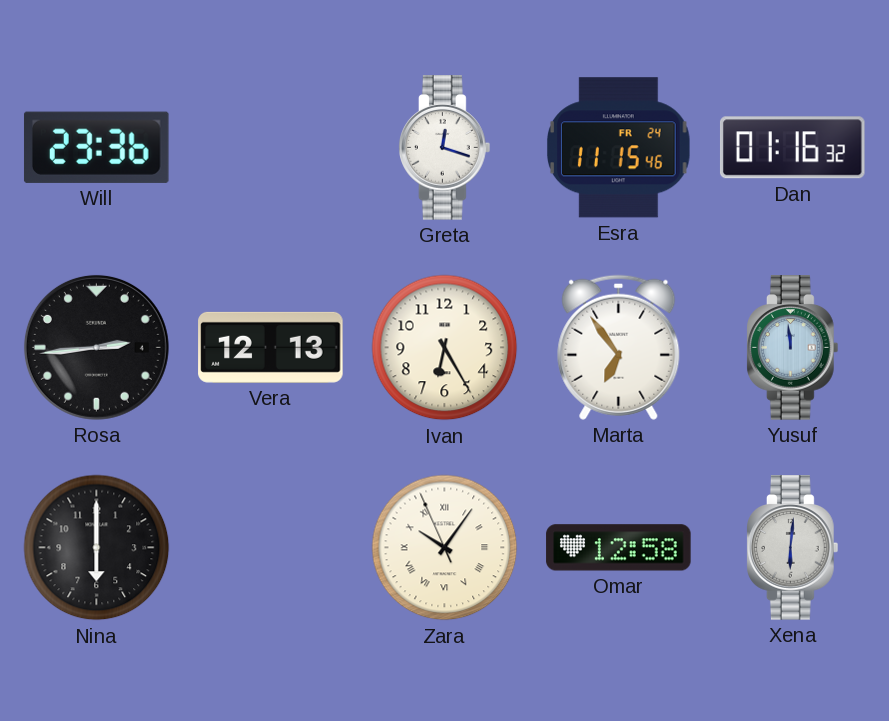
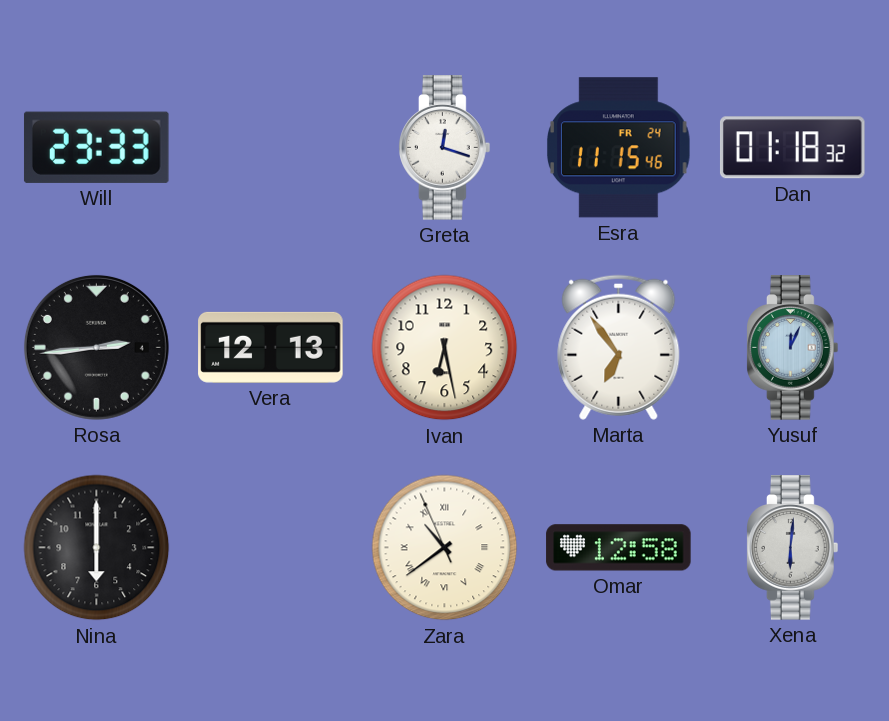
Will: 23:36 -> 23:33
Dan: 01:16 -> 01:18
Ivan: 6:25 -> 6:28
Yusuf: 11:59 -> 12:04
Zara: 10:05 -> 10:38
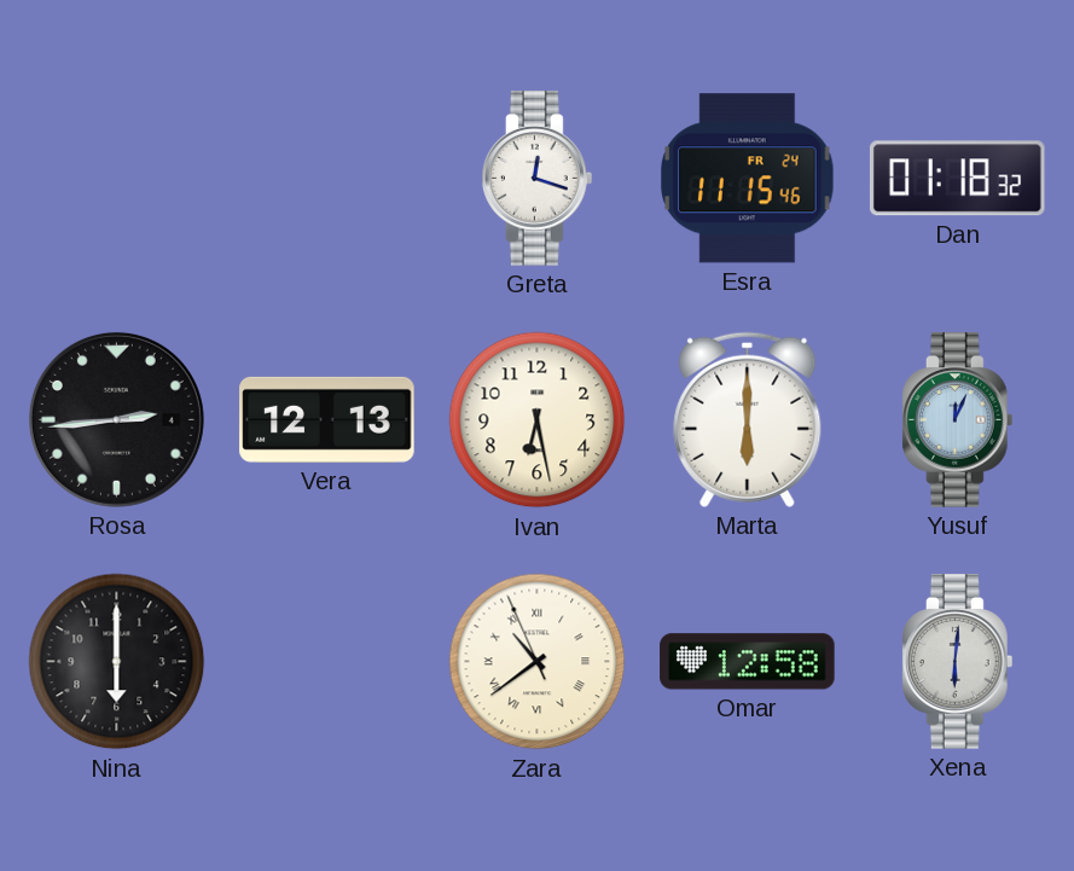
Will: 23:33 -> none
Marta: 6:54 -> 6:00
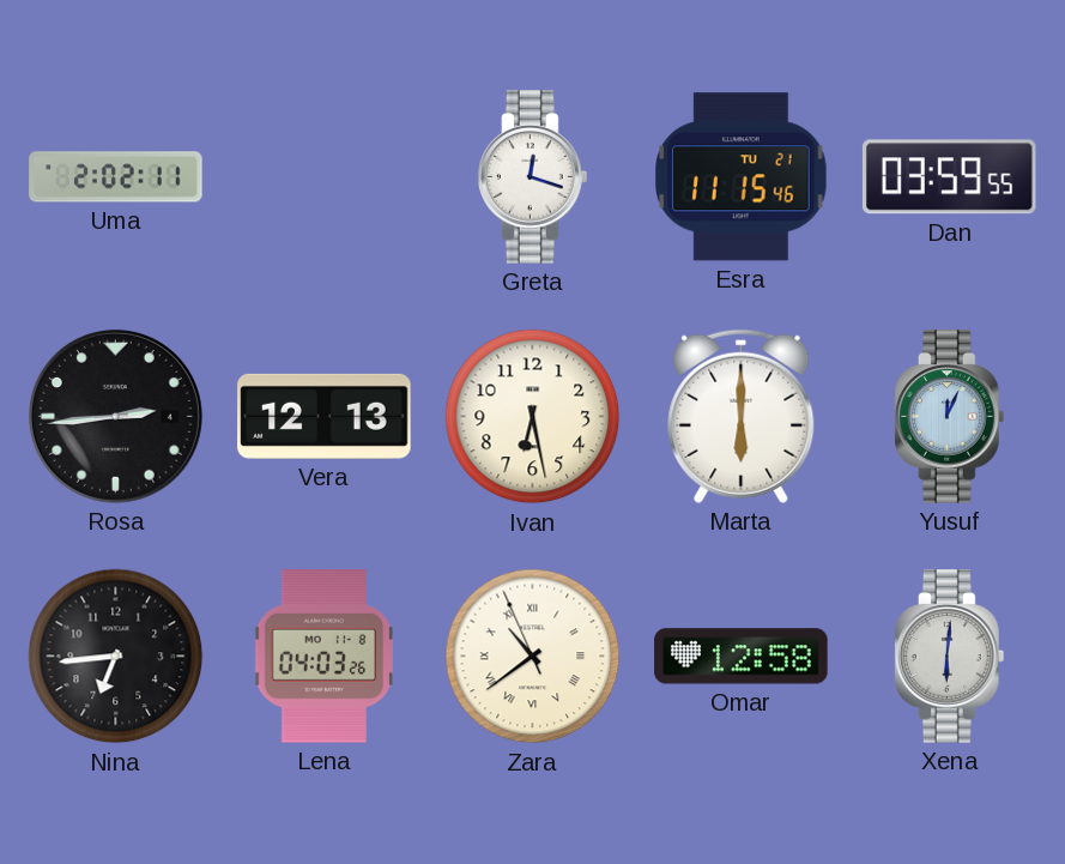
Uma: none -> 2:02
Esra date: FR 24 -> TU 21
Dan: 01:18 -> 03:59
Nina: 6:00 -> 6:44
Lena: none -> 04:03
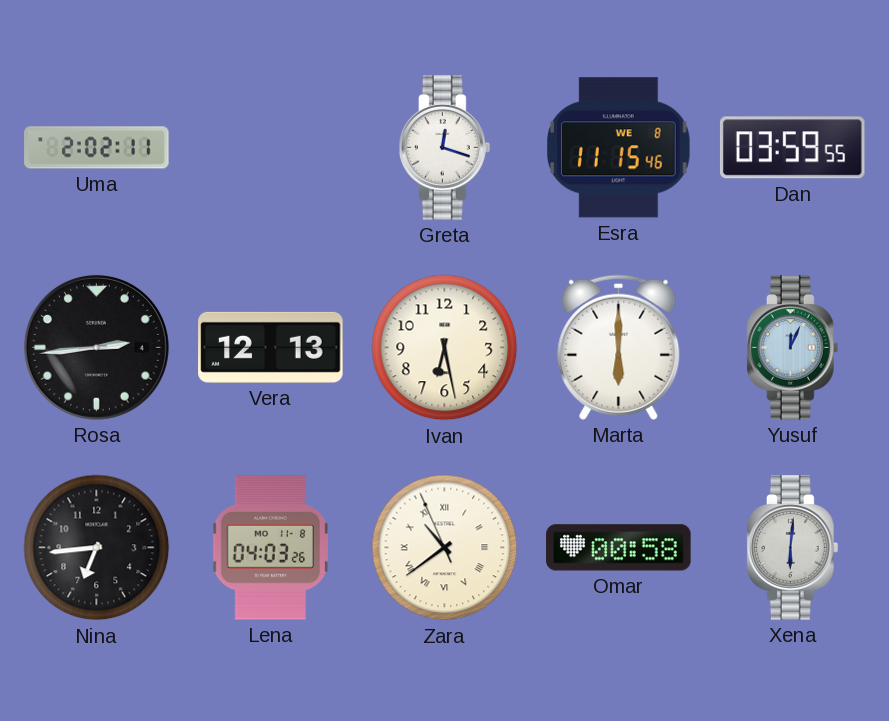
Esra date: TU 21 -> WE 8
Omar: 12:58 -> 00:58
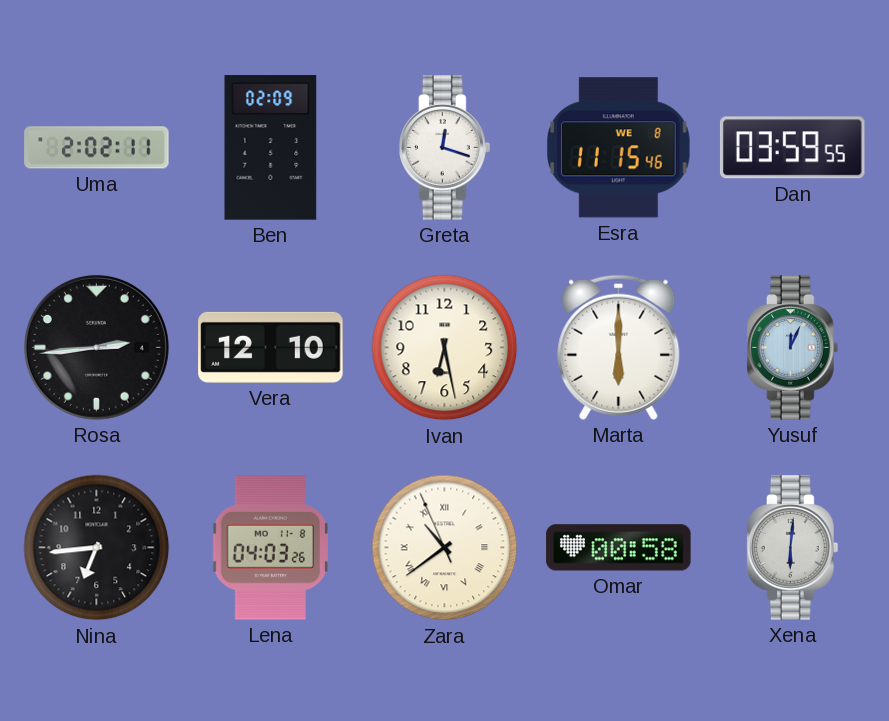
Ben: none -> 02:09
Vera: 12:13 -> 12:10
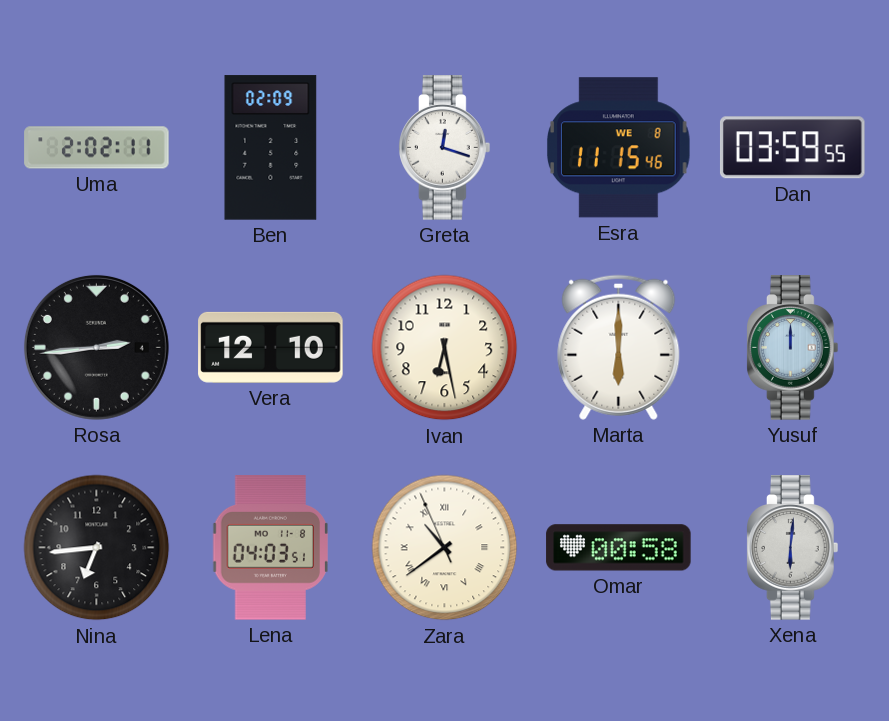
Yusuf: 12:04 -> 12:00
Lena: 04:03:26 -> 04:03:51
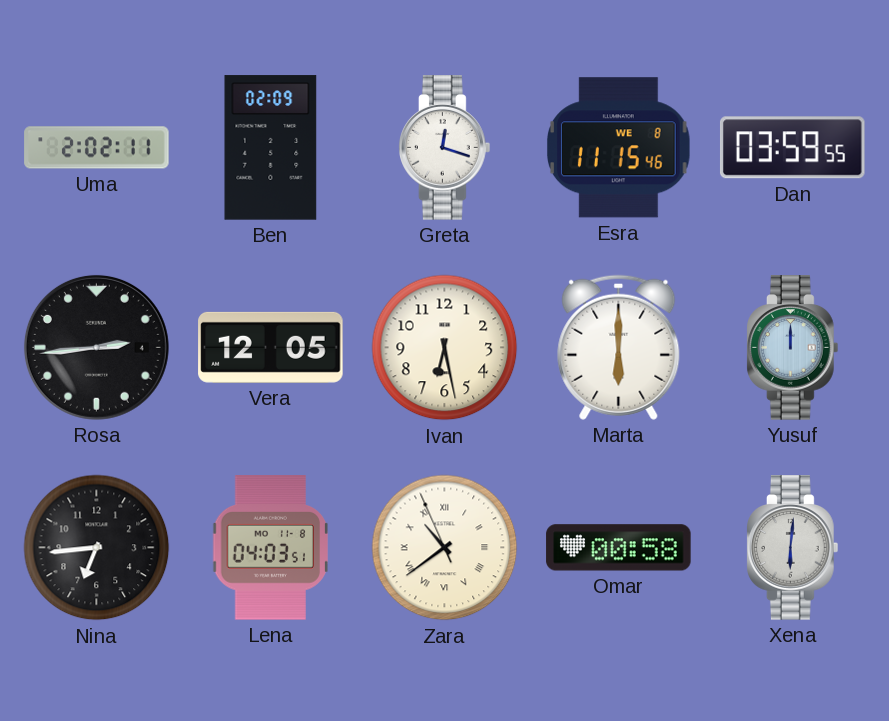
Vera: 12:10 -> 12:05
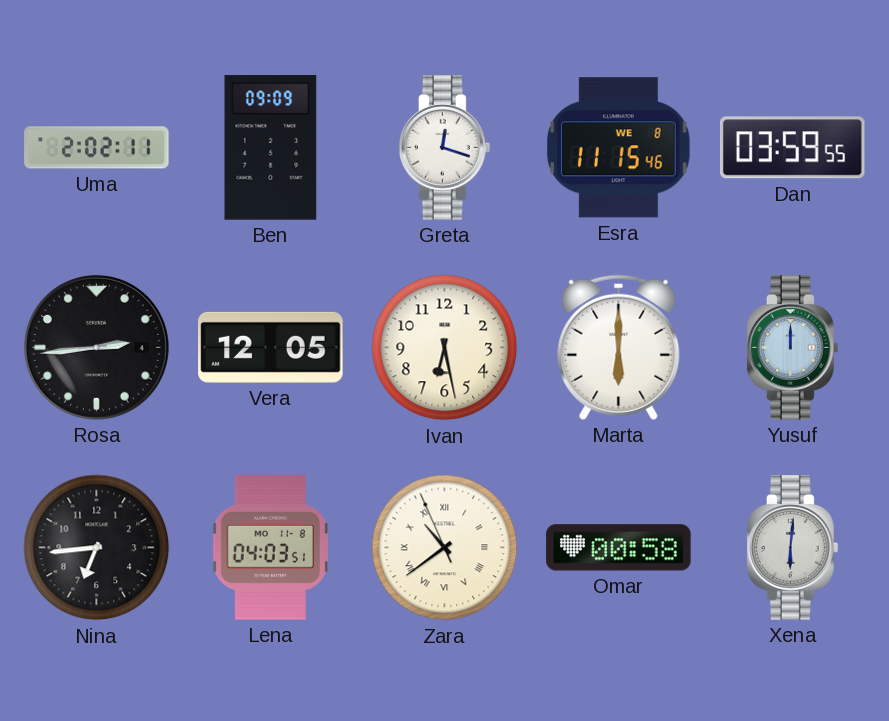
Ben: 02:09 -> 09:09
